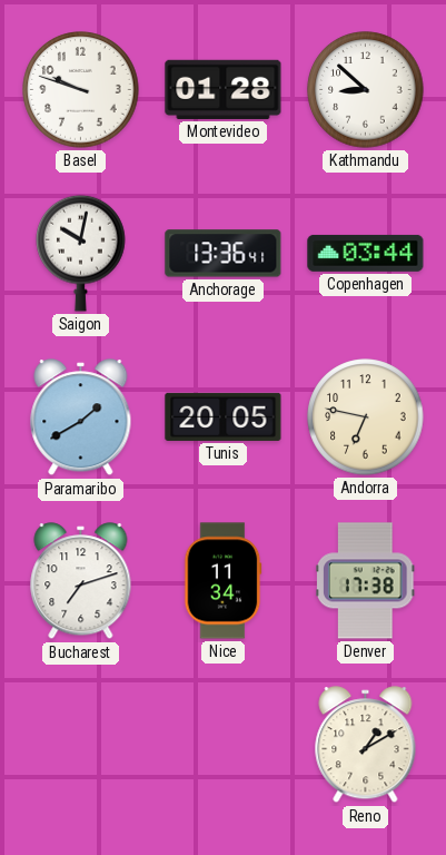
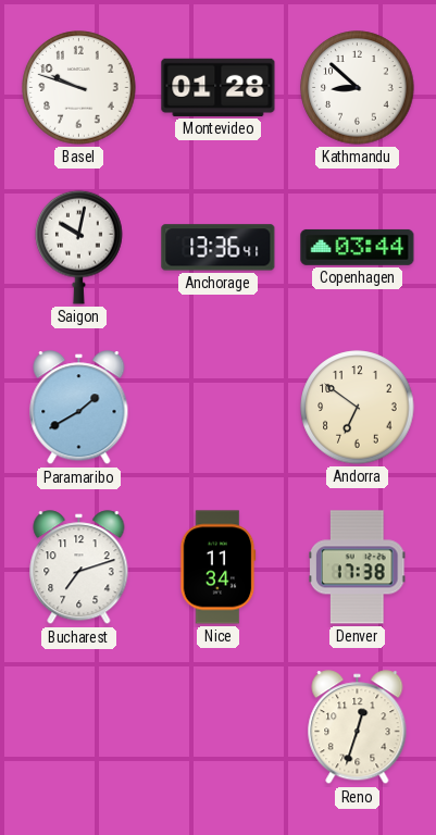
Tunis: 20:05 -> none
Andorra: 6:47 -> 6:51
Reno: 1:10 -> 12:33
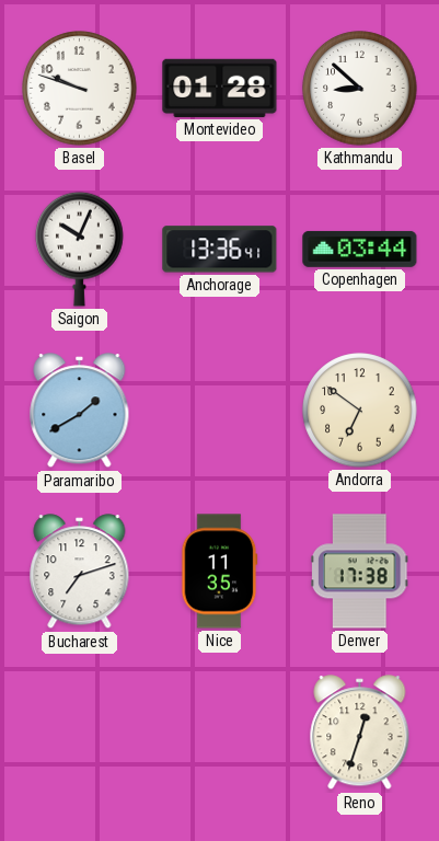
Saigon: 10:02 -> 10:04
Nice: 11:34 -> 11:35
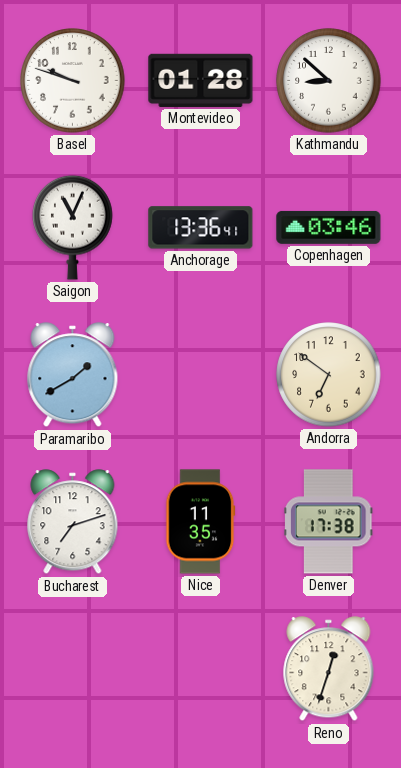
Saigon: 10:04 -> 11:04
Copenhagen: 03:44 -> 03:46
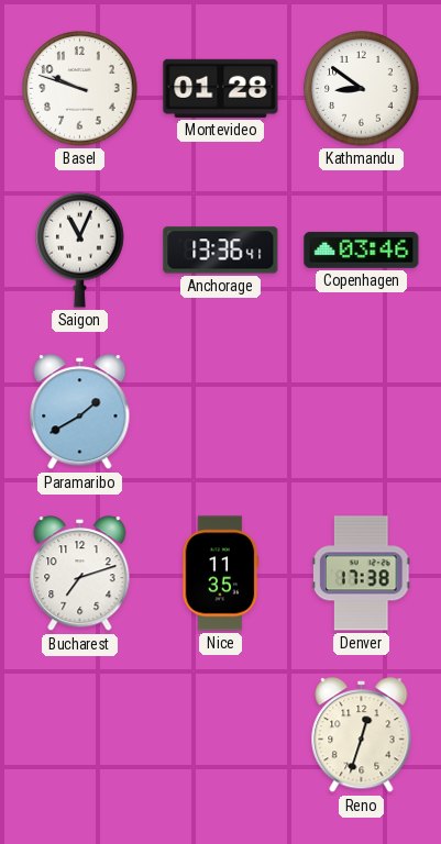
Kathmandu: 8:52 -> 8:51
Andorra: 6:51 -> none
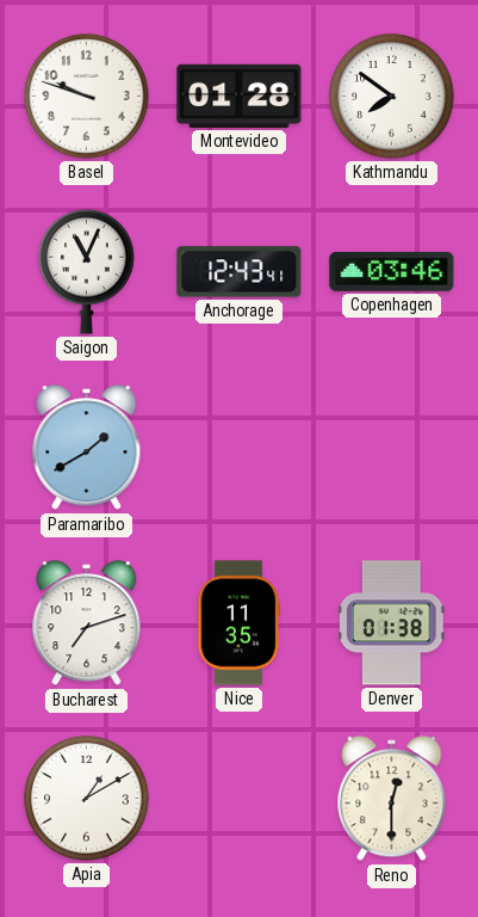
Kathmandu: 8:51 -> 7:51
Anchorage: 13:36 -> 12:43
Denver: 17:38 -> 01:38
Apia: none -> 1:10
Reno: 12:33 -> 12:30
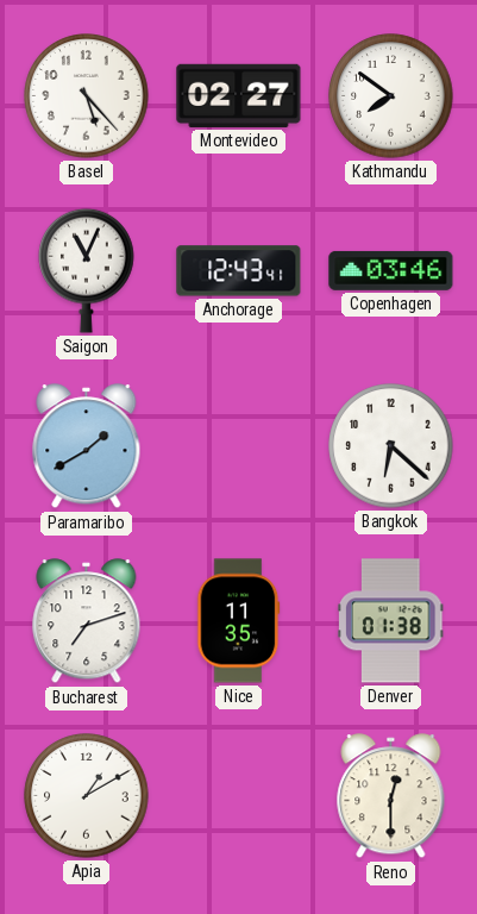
Basel: 9:48 -> 5:23
Montevideo: 01:28 -> 02:27
Bangkok: none -> 6:22
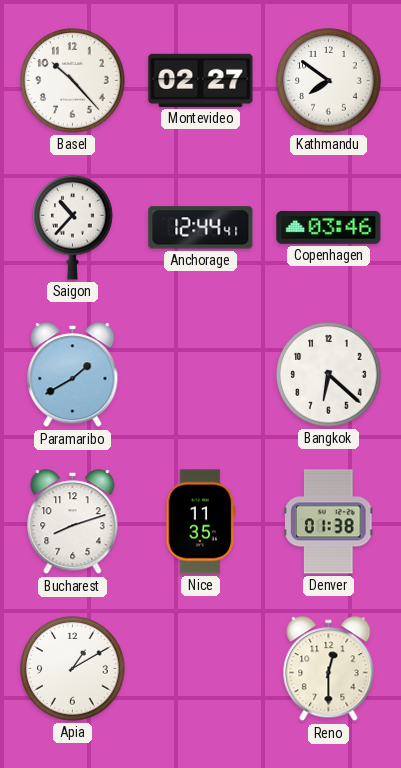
Basel: 5:23 -> 10:23
Saigon: 11:04 -> 10:37
Anchorage: 12:43 -> 12:44
Bucharest: 7:12 -> 8:12
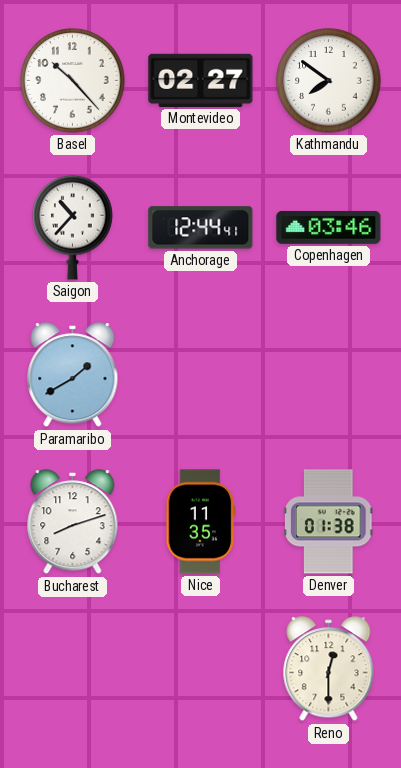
Bangkok: 6:22 -> none
Apia: 1:10 -> none
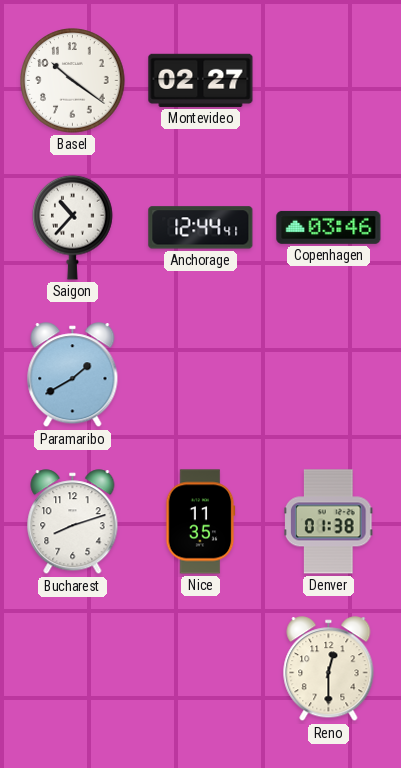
Basel: 10:23 -> 10:21
Kathmandu: 7:51 -> none
